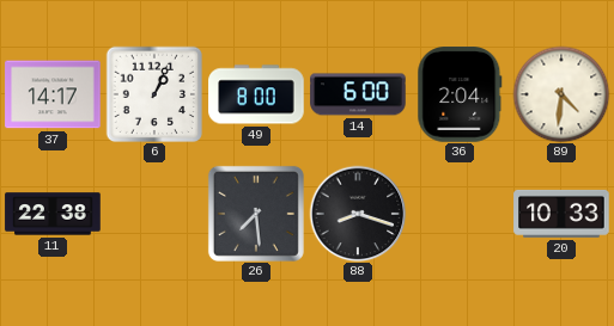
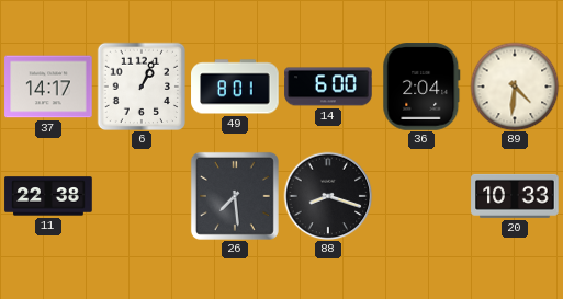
49: 8:00 -> 8:01
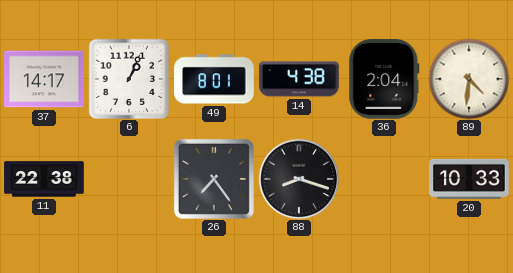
14: 6:00 -> 4:38
26: 7:29 -> 7:24
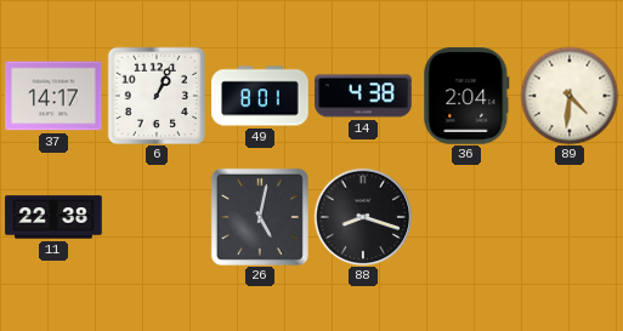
26: 7:24 -> 5:02
20: 10:33 -> none
